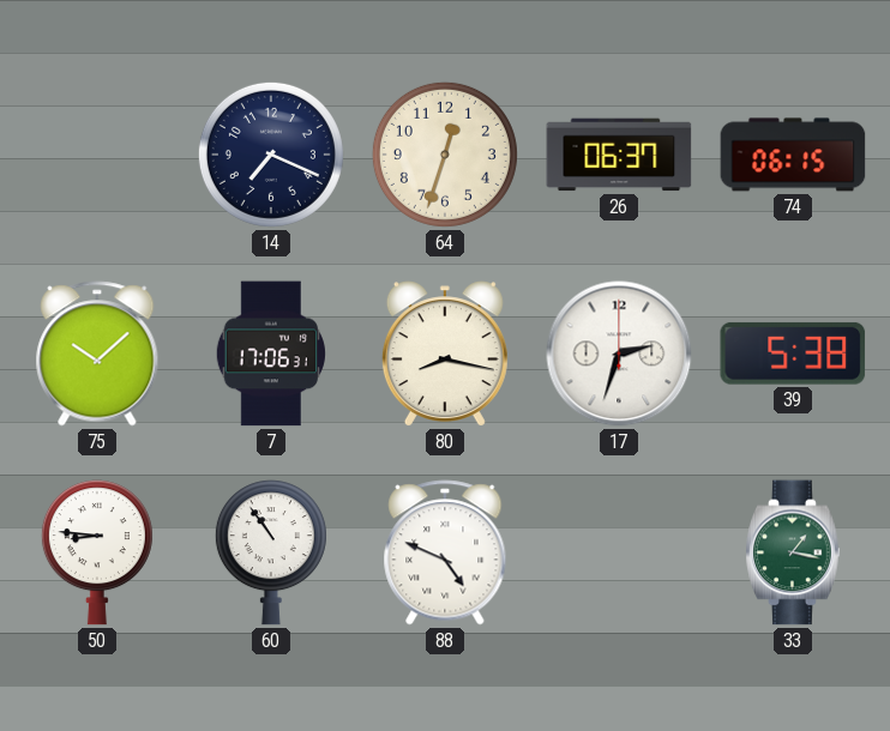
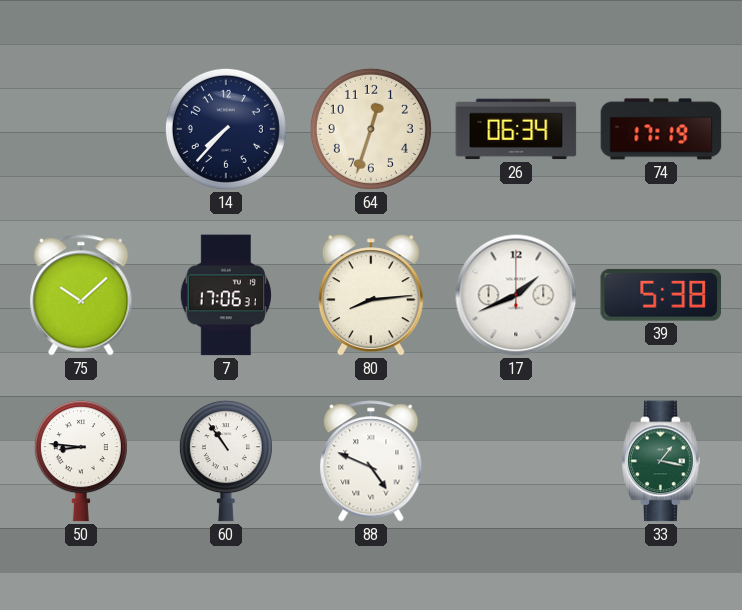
14: 7:19 -> 7:37
26: 06:37 -> 06:34
74: 06:15 -> 17:19
80: 8:17 -> 8:14
17: 2:33 -> 1:41
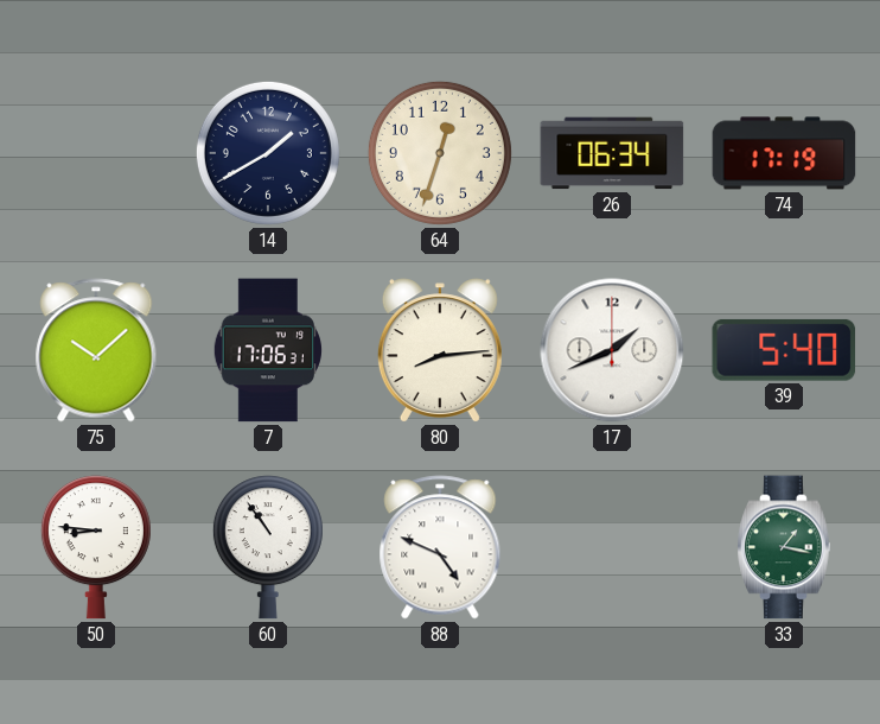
14: 7:37 -> 1:40
39: 5:38 -> 5:40
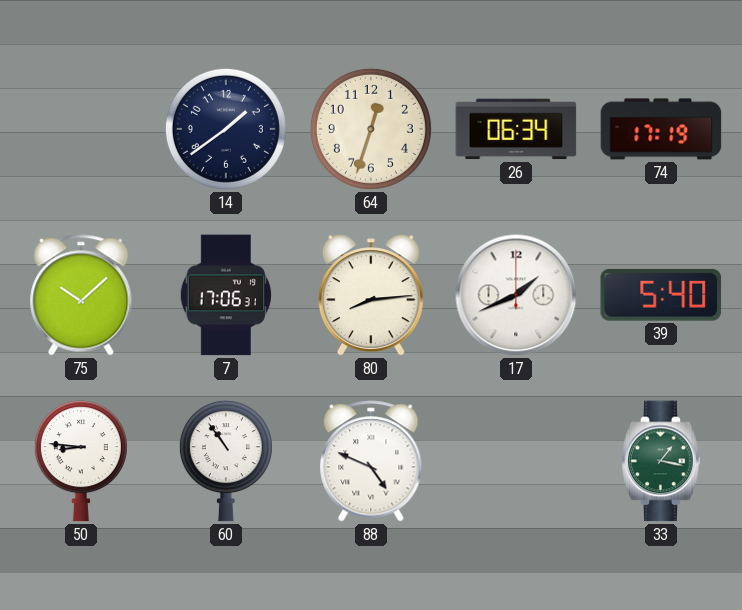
14: 1:40 -> 1:39
